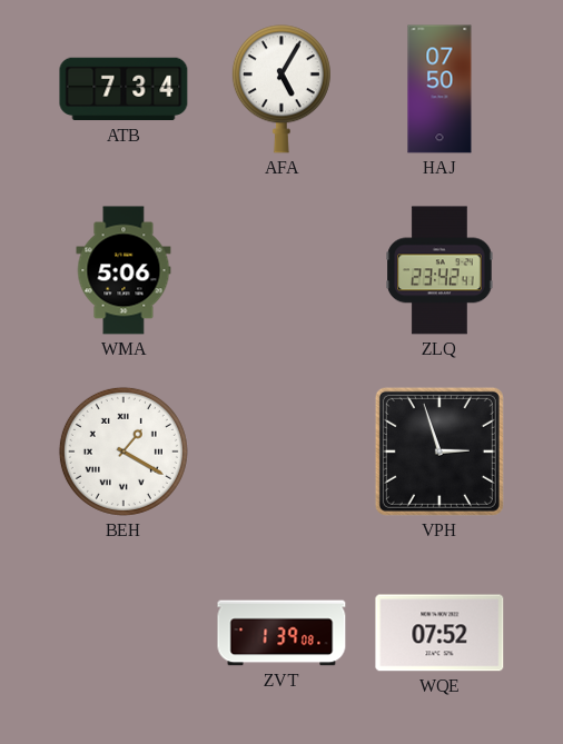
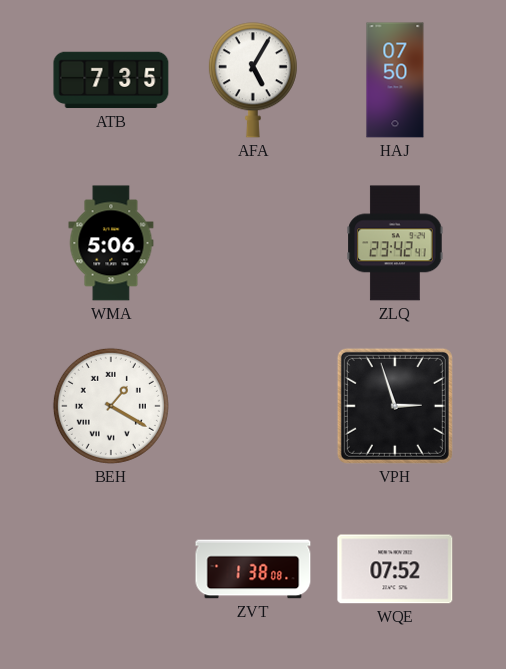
ATB: 7:34 -> 7:35
ZVT: 1:39 -> 1:38
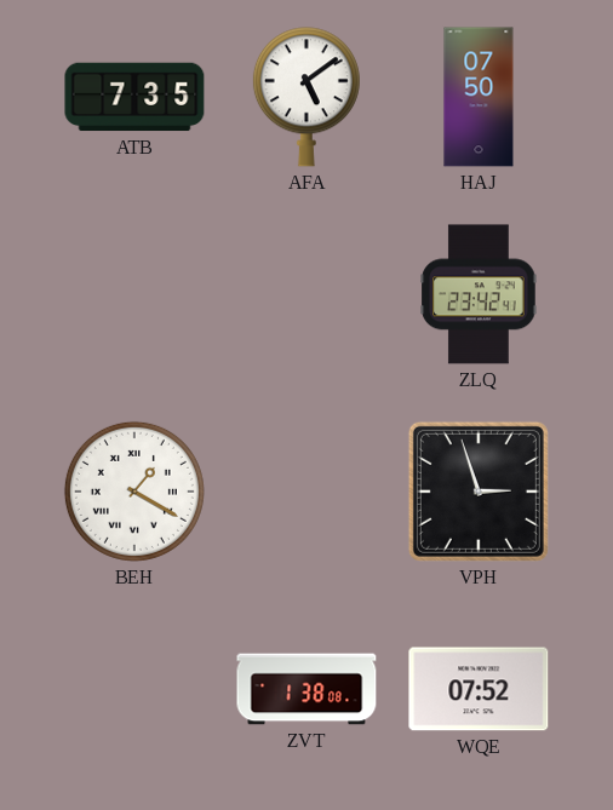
AFA: 5:05 -> 5:09
WMA: 5:06 -> none
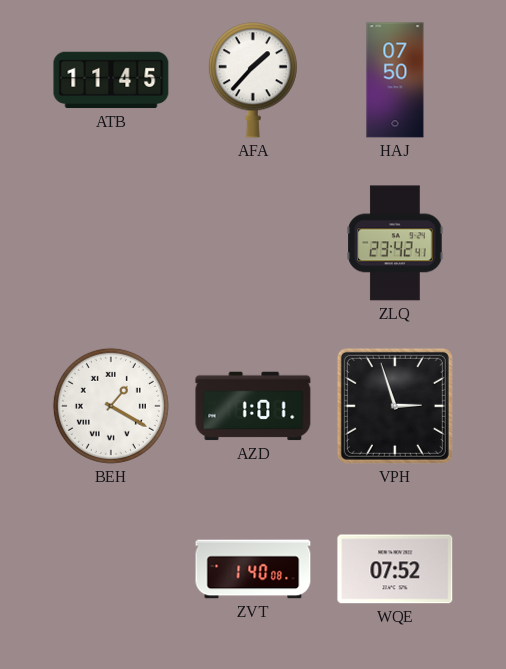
ATB: 7:35 -> 11:45
AFA: 5:09 -> 1:37
AZD: none -> 1:01
ZVT: 1:38 -> 1:40
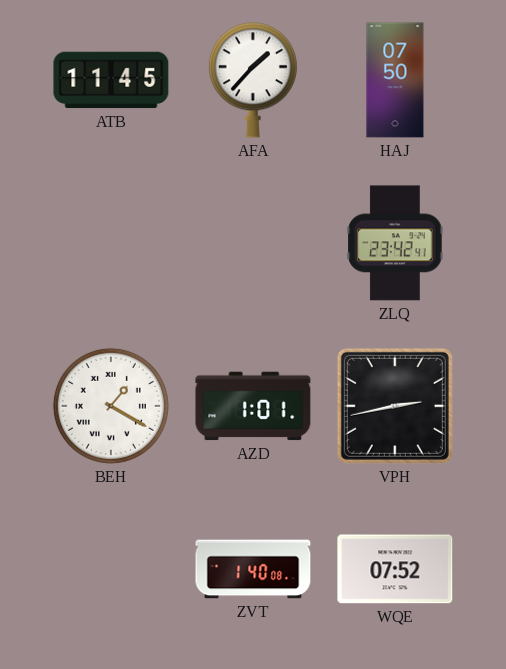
VPH: 2:57 -> 2:43
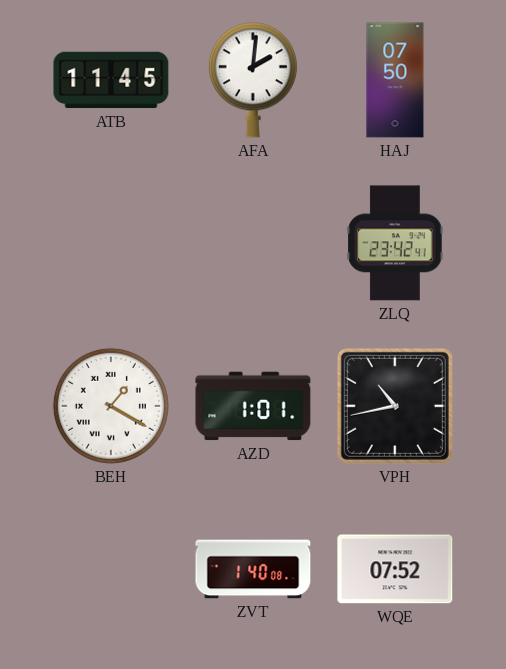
AFA: 1:37 -> 2:01
VPH: 2:43 -> 10:43
